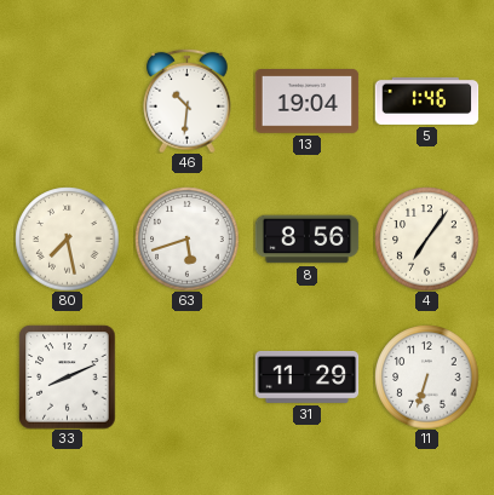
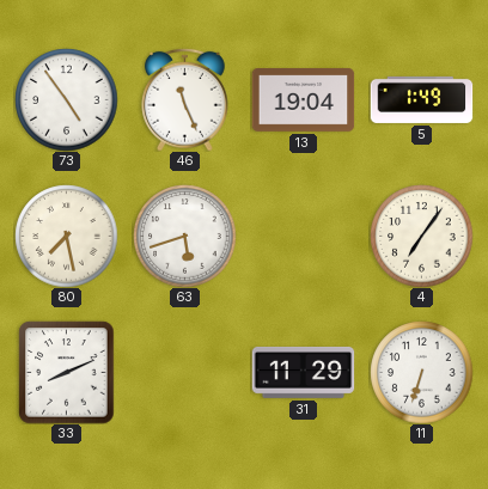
73: none -> 4:54
46: 10:31 -> 11:26
5: 1:46 -> 1:49
8: 8:56 -> none
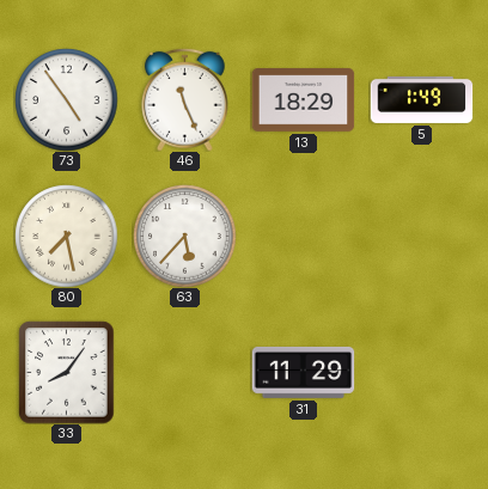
13: 19:04 -> 18:29
63: 5:42 -> 5:37
4: 7:06 -> none
33: 8:11 -> 8:06
11: 6:33 -> none
